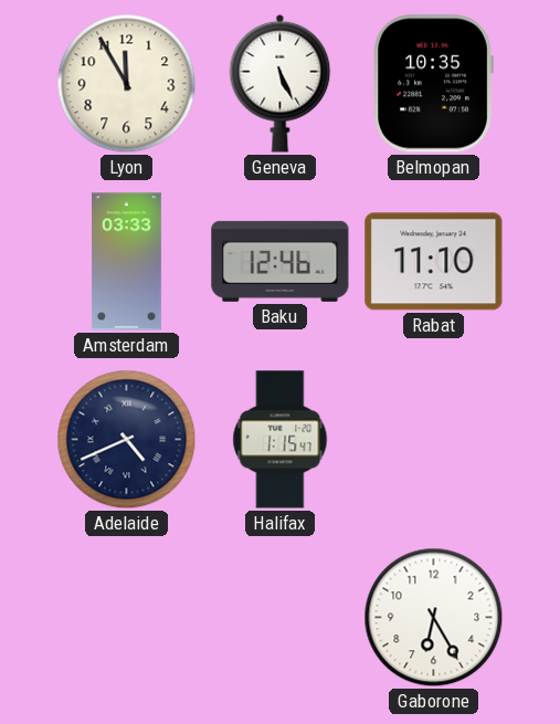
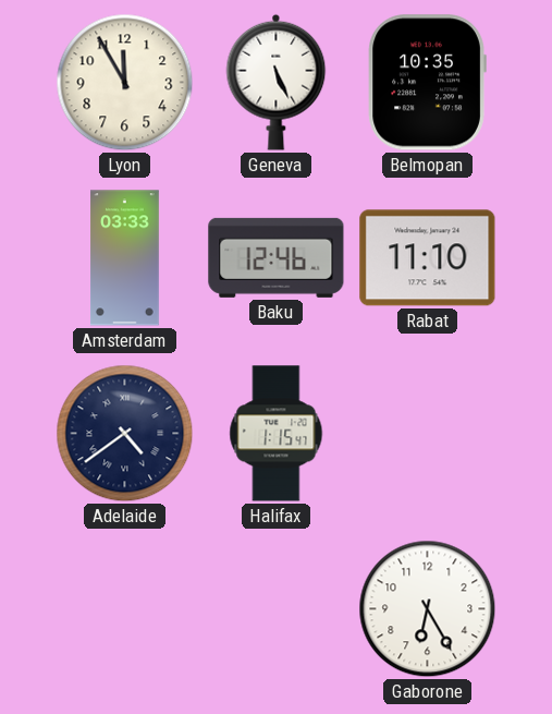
Adelaide: 4:41 -> 4:39
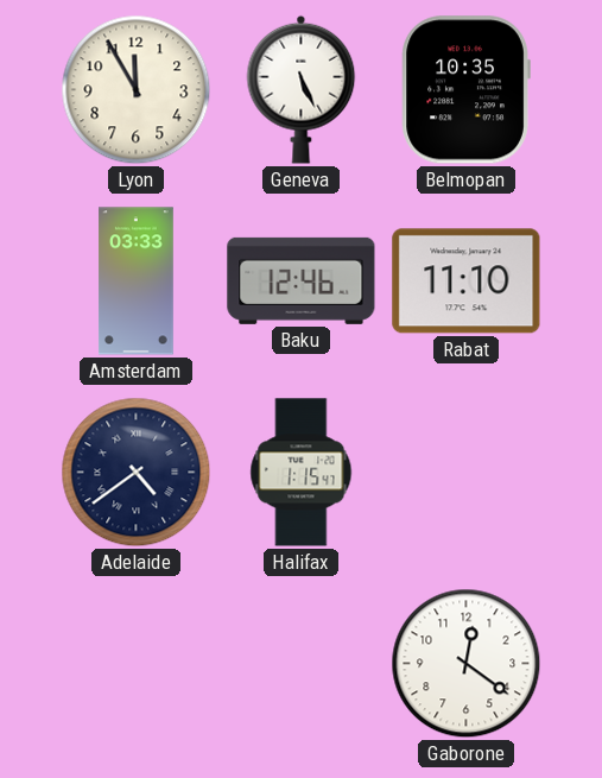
Gaborone: 6:25 -> 12:21
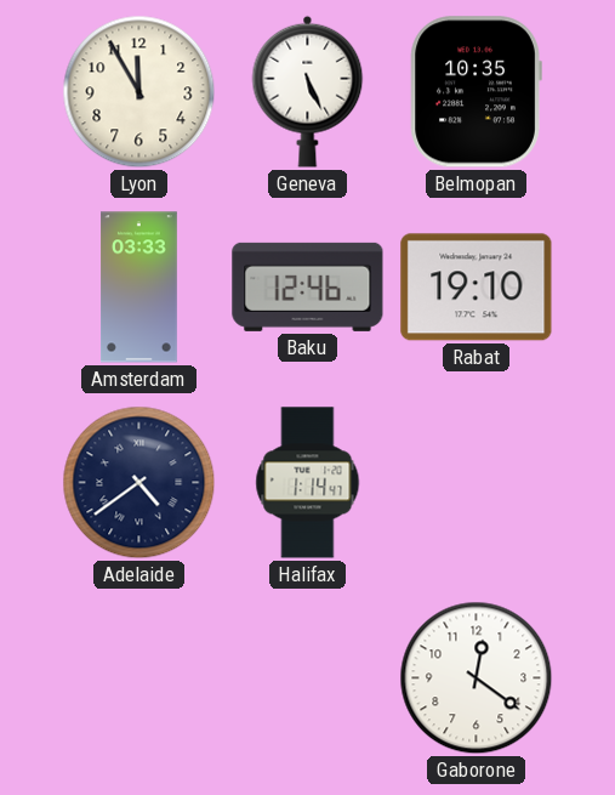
Rabat: 11:10 -> 19:10
Halifax: 1:15 -> 1:14
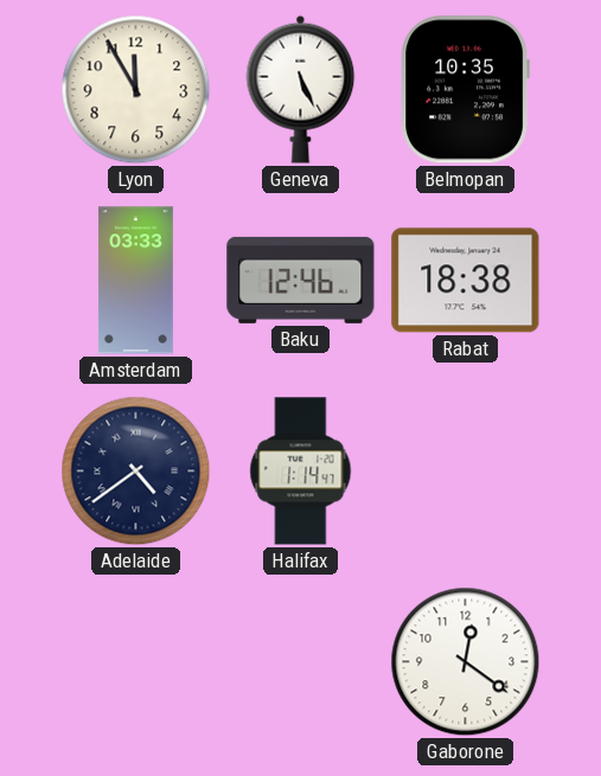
Rabat: 19:10 -> 18:38
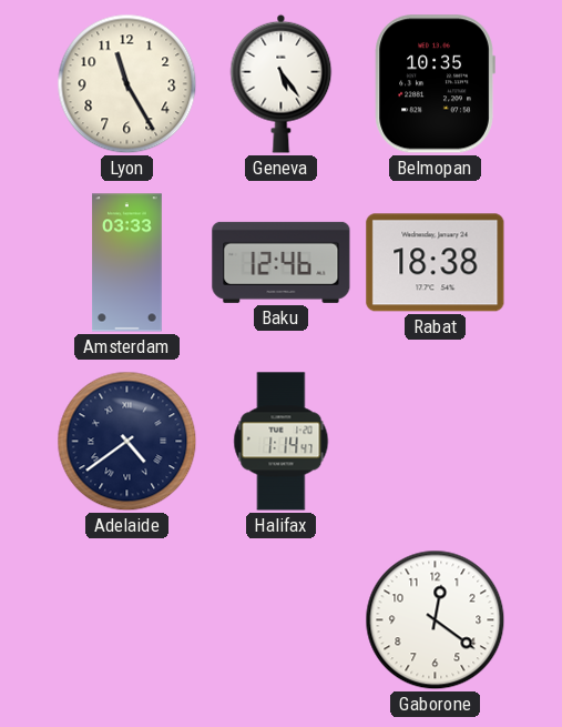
Lyon: 11:55 -> 11:25
Geneva: 5:26 -> 5:24
